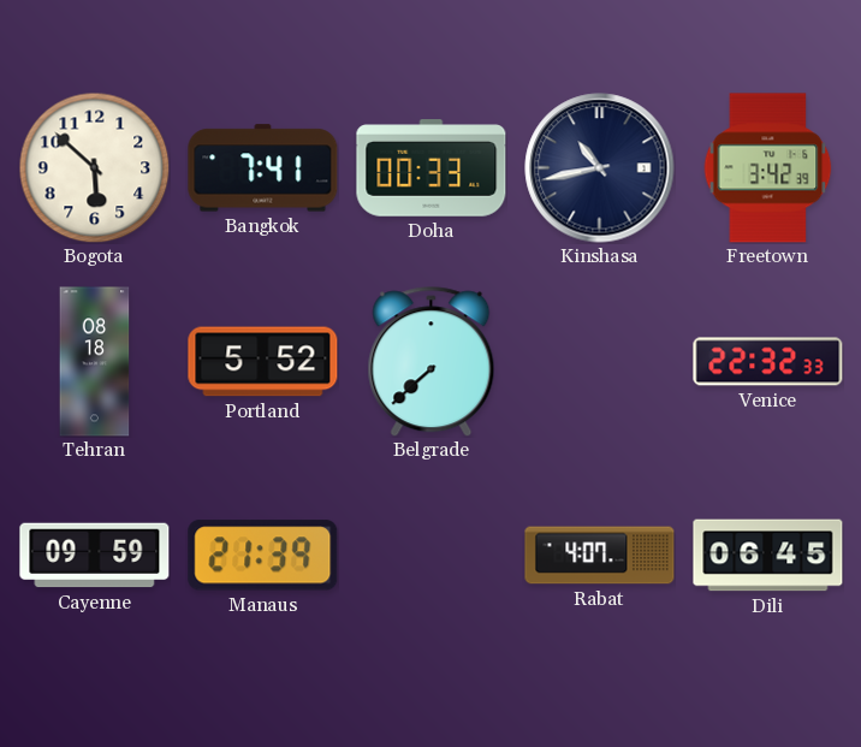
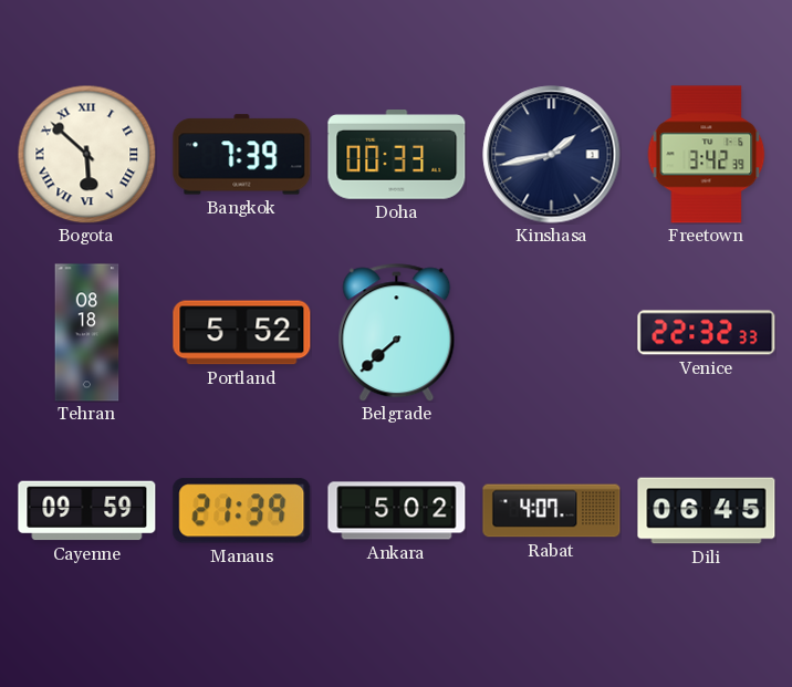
Bogota numerals: Arabic -> Roman
Bangkok: 7:41 -> 7:39
Kinshasa: 10:43 -> 1:43
Ankara: none -> 5:02
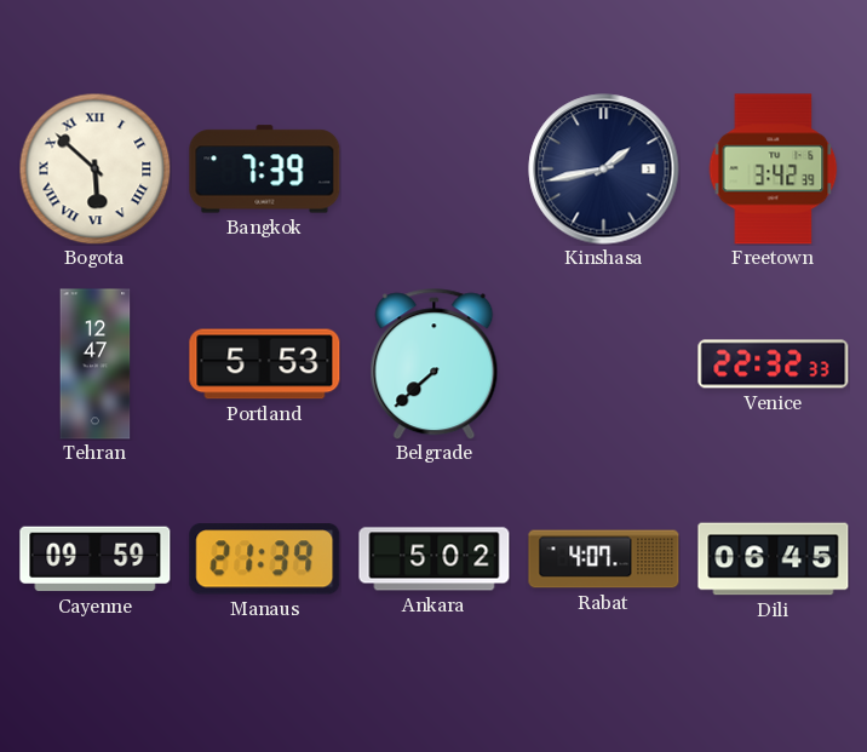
Doha: 00:33 -> none
Tehran: 08:18 -> 12:47
Portland: 5:52 -> 5:53
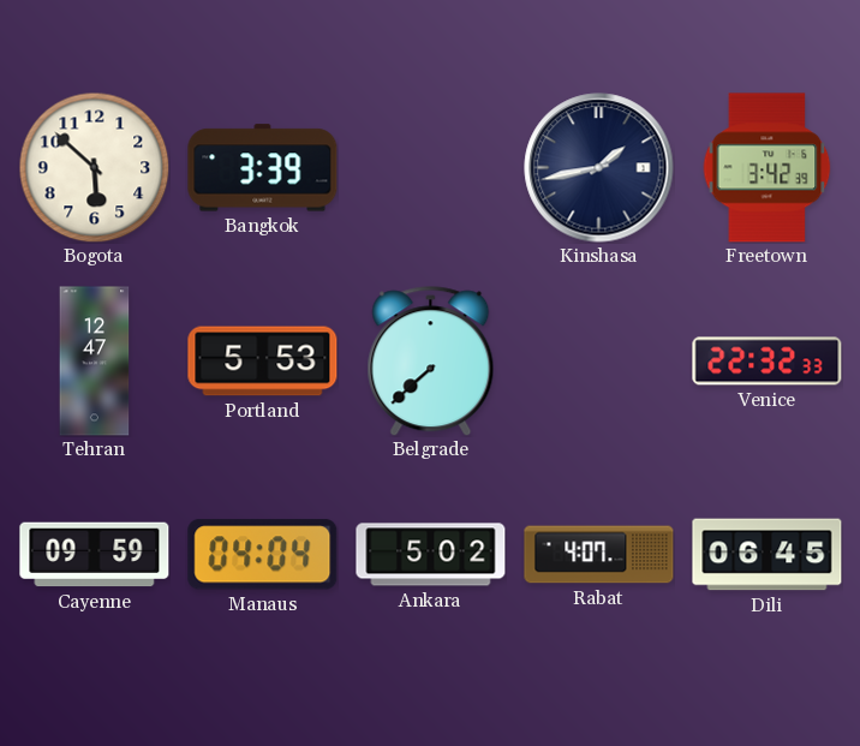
Bogota numerals: Roman -> Arabic
Bangkok: 7:39 -> 3:39
Manaus: 21:39 -> 04:04
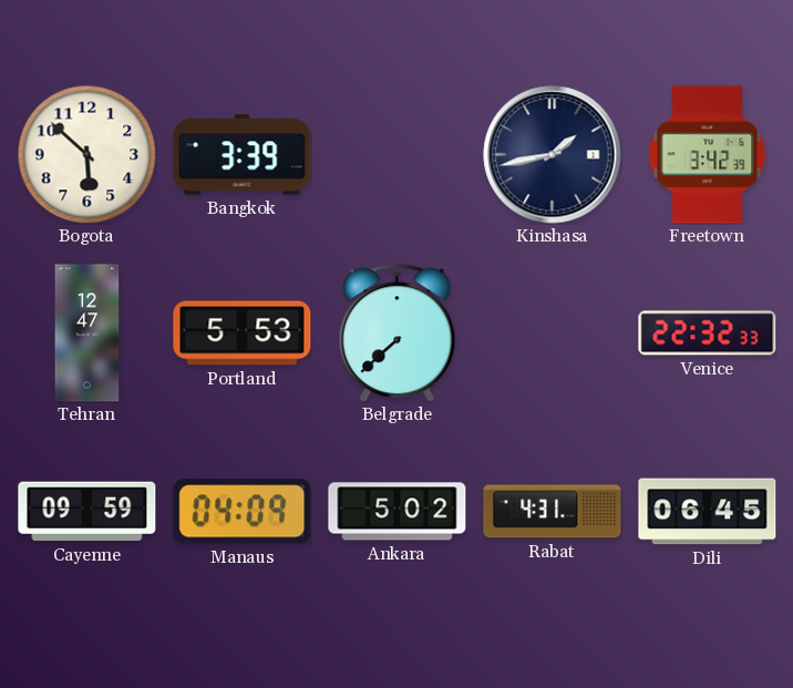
Manaus: 04:04 -> 04:09
Rabat: 4:07 -> 4:31
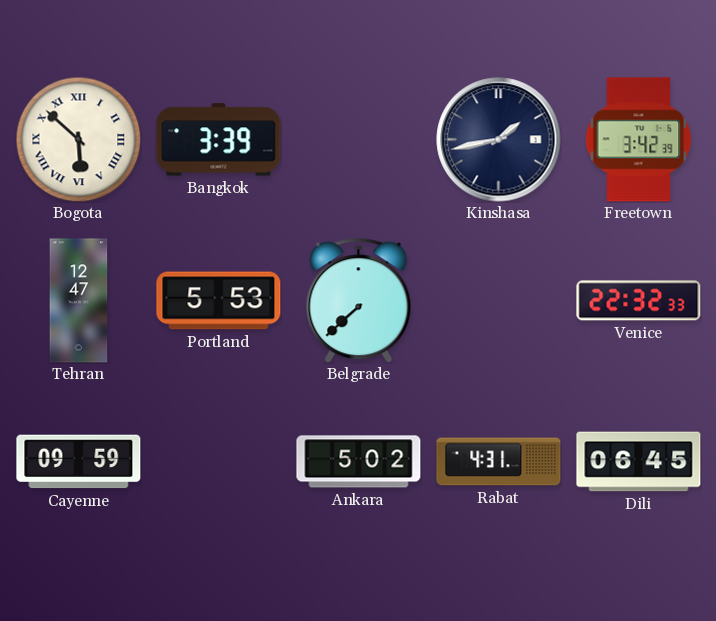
Bogota numerals: Arabic -> Roman
Manaus: 04:09 -> none
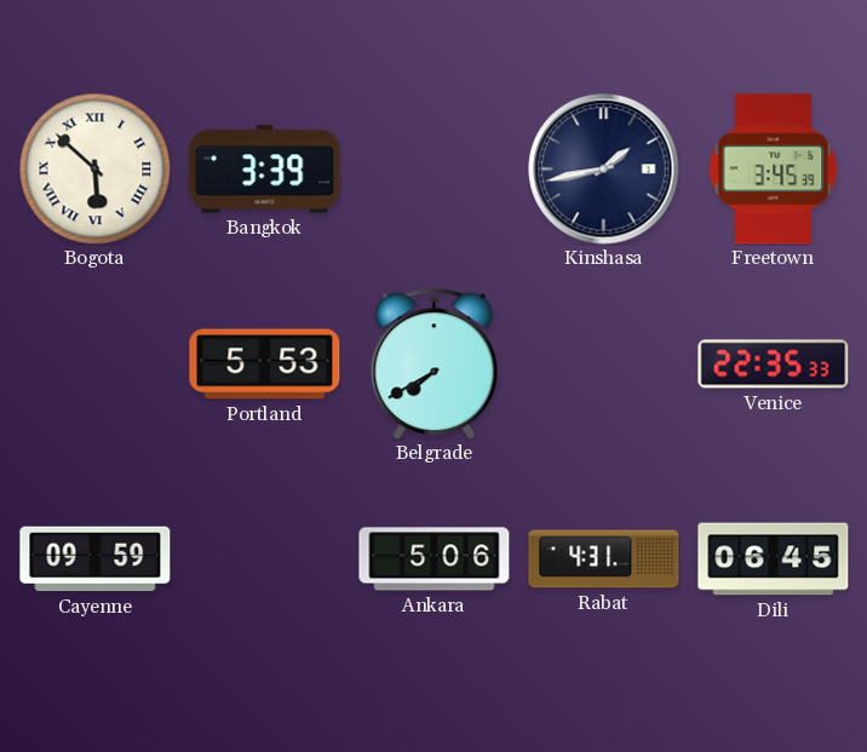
Freetown: 3:42 -> 3:45
Tehran: 12:47 -> none
Belgrade: 7:38 -> 7:40
Venice: 22:32 -> 22:35
Ankara: 5:02 -> 5:06
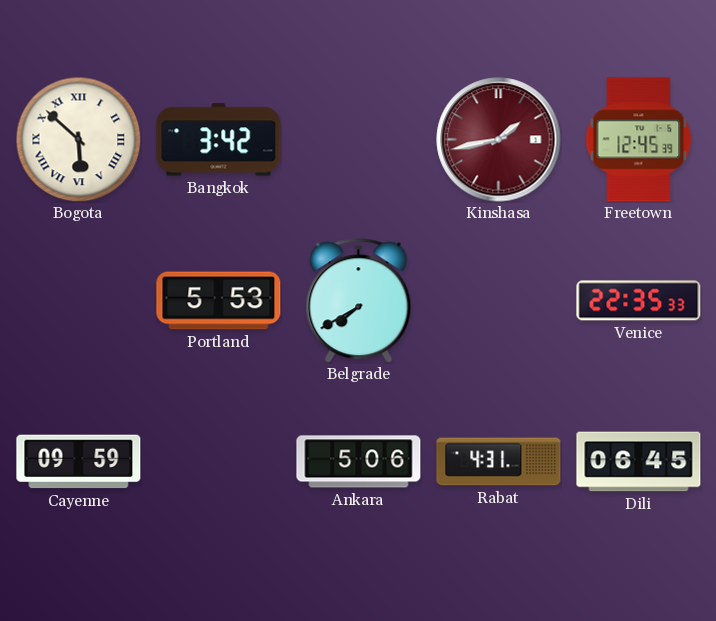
Bangkok: 3:39 -> 3:42
Kinshasa dial: navy -> burgundy
Freetown: 3:45 -> 12:45
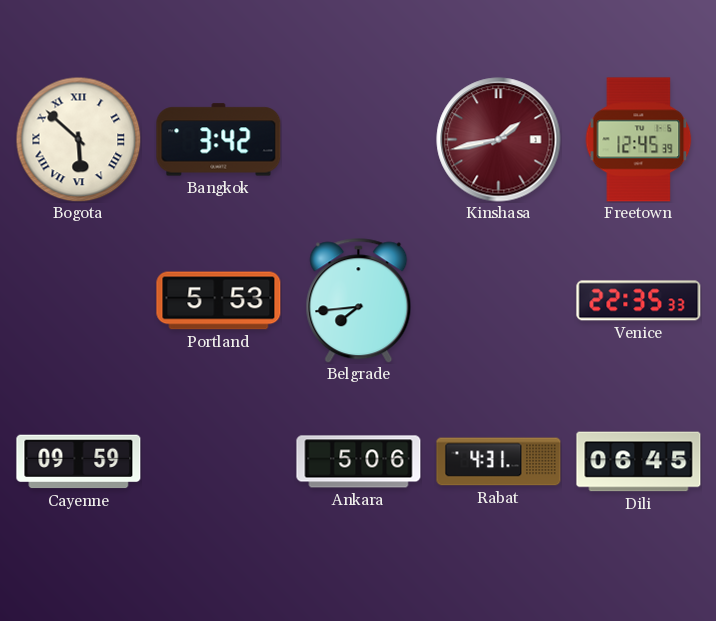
Belgrade: 7:40 -> 7:44
